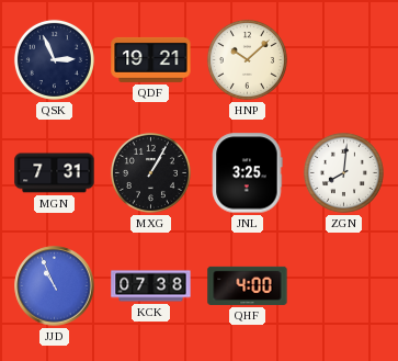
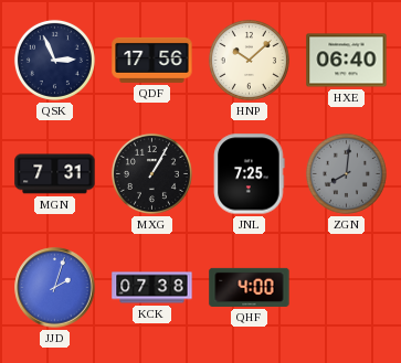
QDF: 19:21 -> 17:56
HXE: none -> 06:40
JNL: 3:25 -> 7:25
ZGN dial: white -> grey
JJD: 10:56 -> 2:03
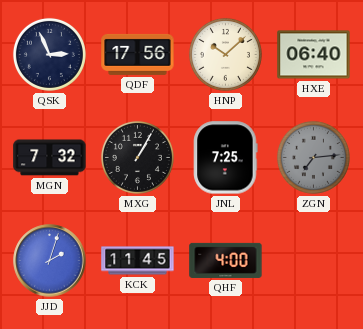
MGN: 7:31 -> 7:32
ZGN: 8:01 -> 7:14
KCK: 07:38 -> 11:45
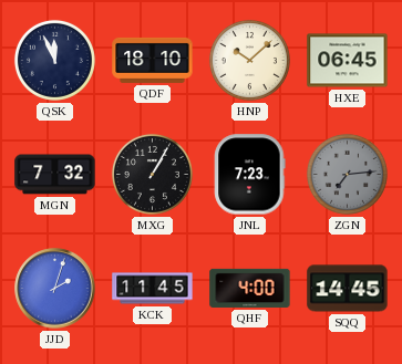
QSK: 2:56 -> 11:56
QDF: 17:56 -> 18:10
HXE: 06:40 -> 06:45
JNL: 7:25 -> 7:23
SQQ: none -> 14:45
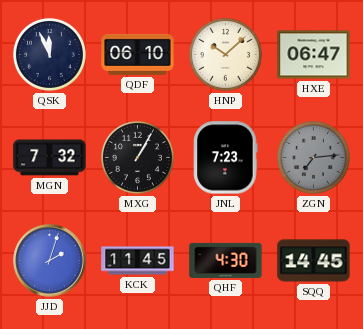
QDF: 18:10 -> 06:10
HXE: 06:45 -> 06:47
QHF: 4:00 -> 4:30
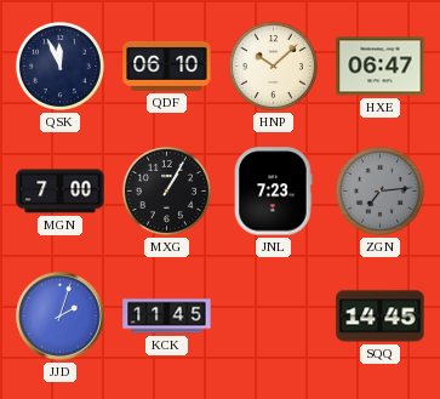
MGN: 7:32 -> 7:00
QHF: 4:30 -> none
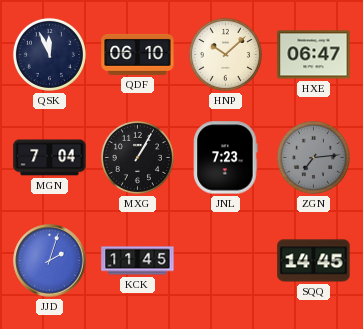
MGN: 7:00 -> 7:04
